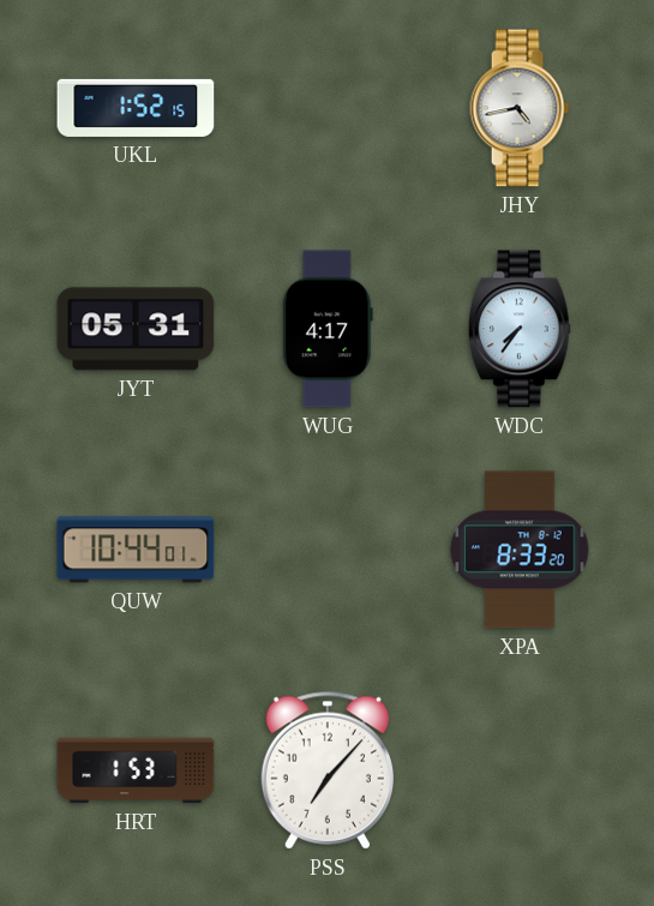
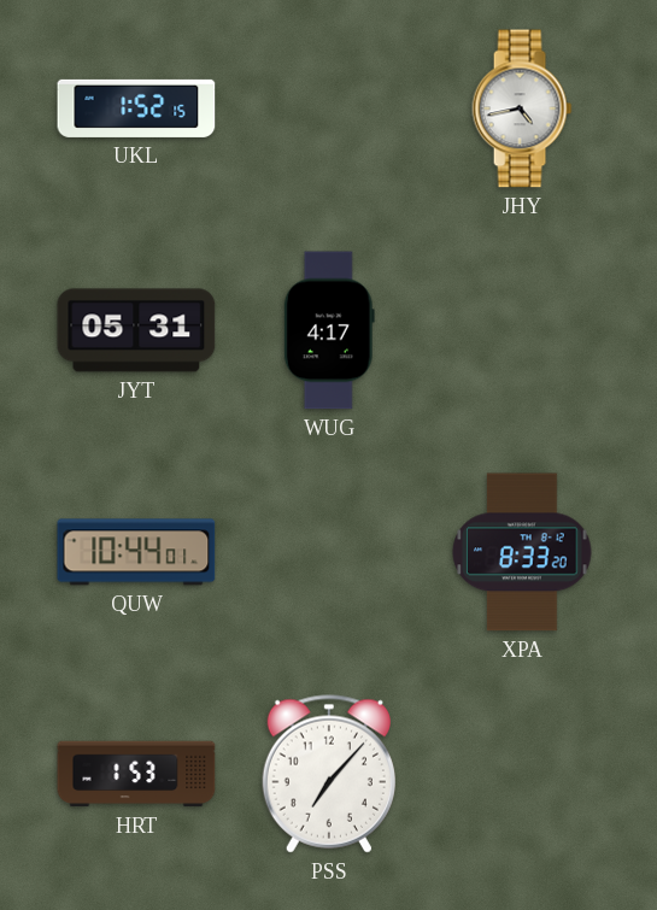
WDC: 7:36 -> none
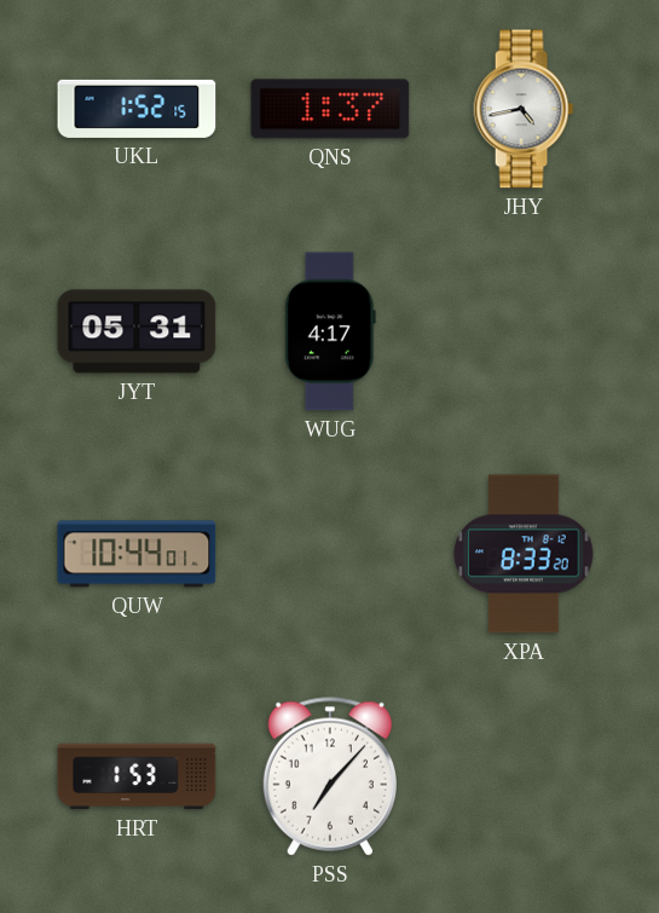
QNS: none -> 1:37
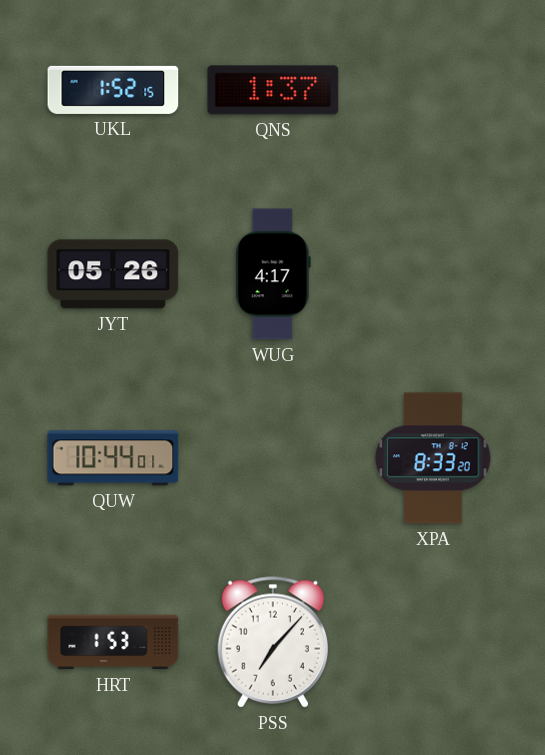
JHY: 4:43 -> none
JYT: 05:31 -> 05:26
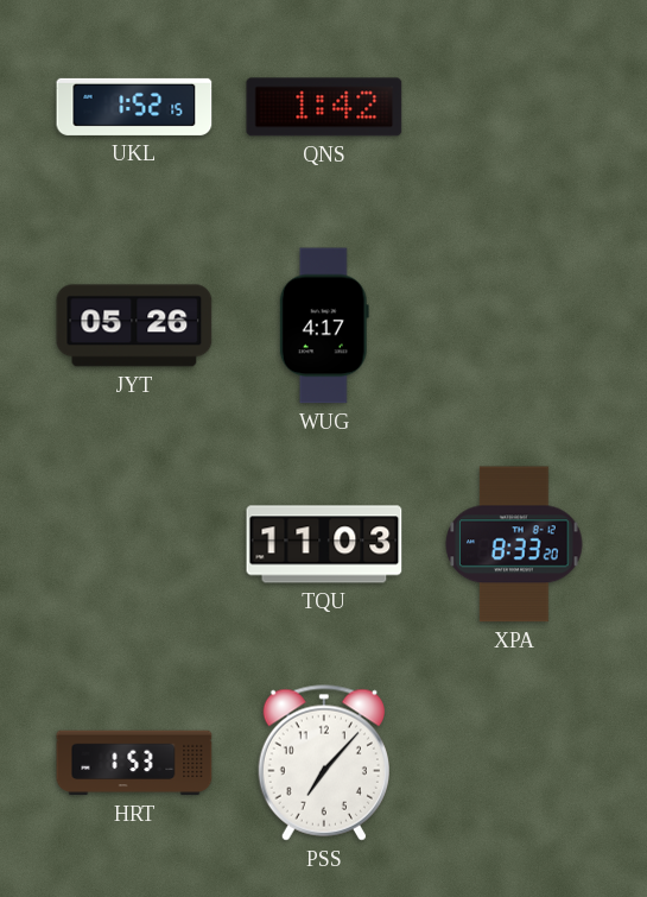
QNS: 1:37 -> 1:42
QUW: 10:44 -> none
TQU: none -> 11:03
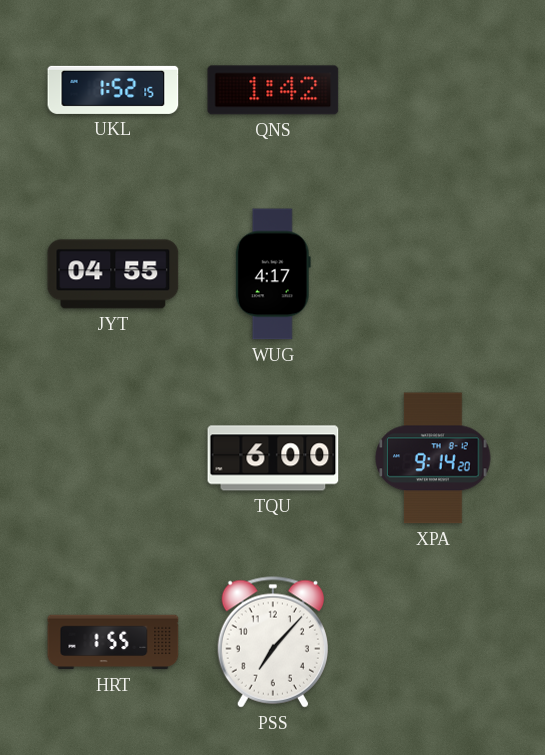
JYT: 05:26 -> 04:55
TQU: 11:03 -> 6:00
XPA: 8:33 -> 9:14
HRT: 1:53 -> 1:55
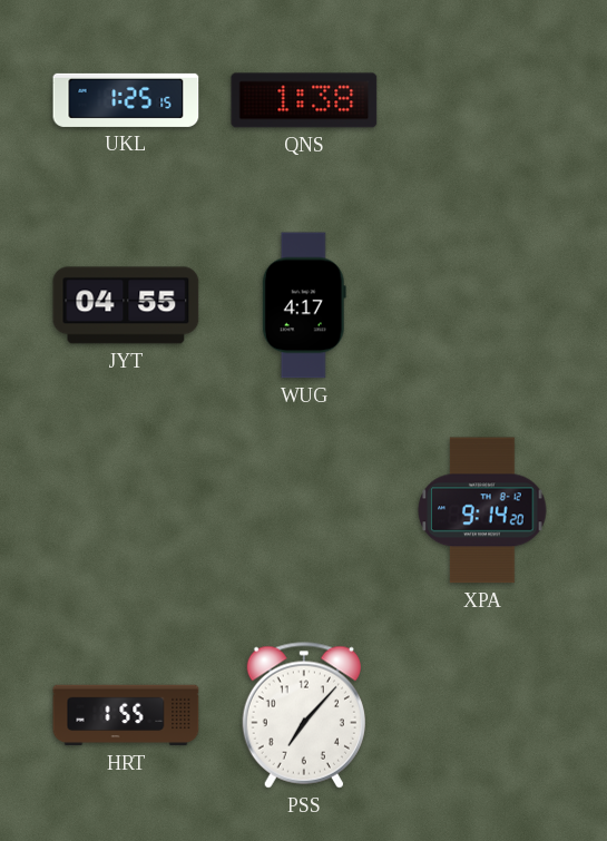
UKL: 1:52 -> 1:25
QNS: 1:42 -> 1:38
TQU: 6:00 -> none
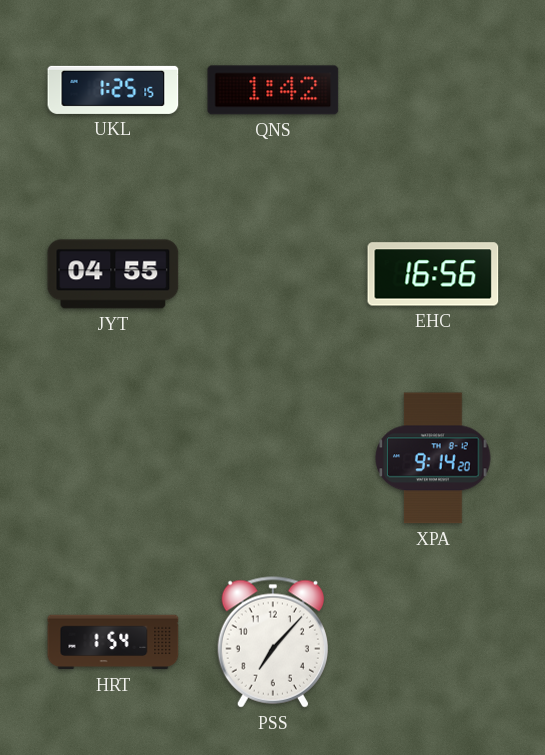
QNS: 1:38 -> 1:42
WUG: 4:17 -> none
EHC: none -> 16:56
HRT: 1:55 -> 1:54
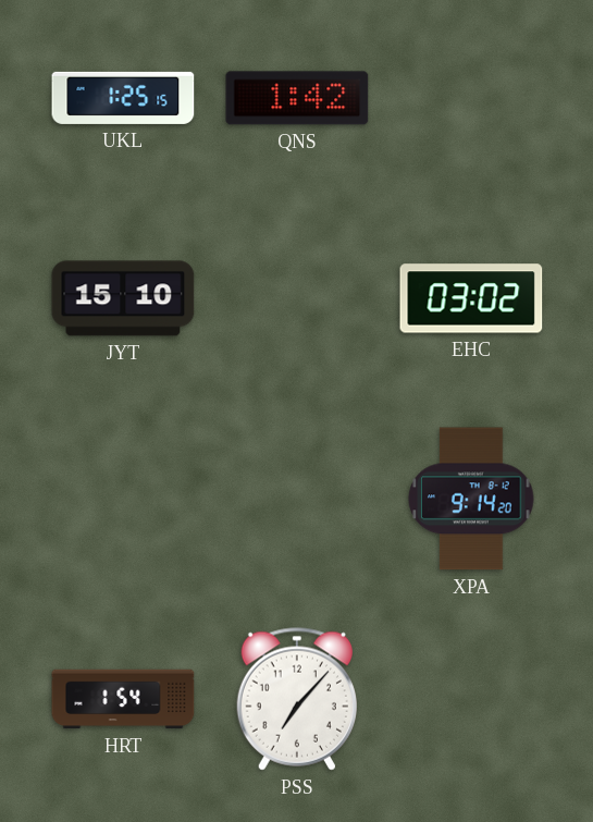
JYT: 04:55 -> 15:10
EHC: 16:56 -> 03:02
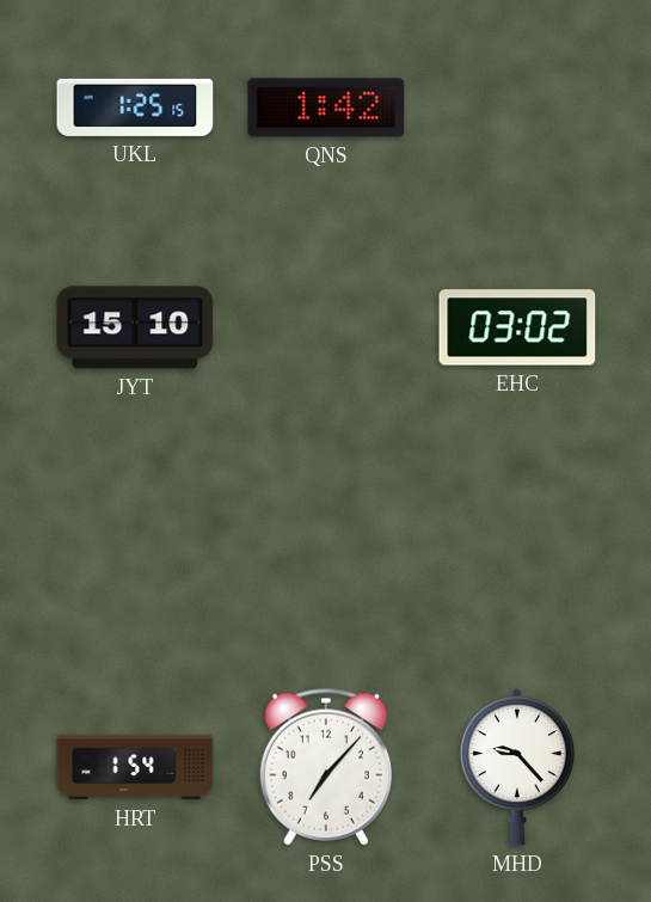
XPA: 9:14 -> none
MHD: none -> 9:23
